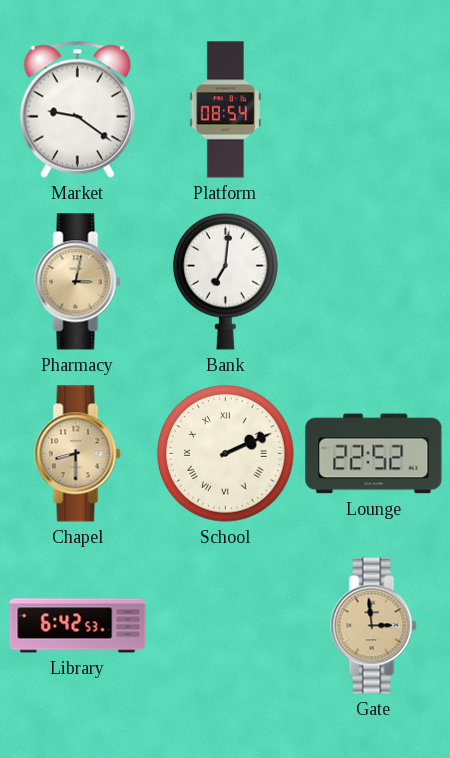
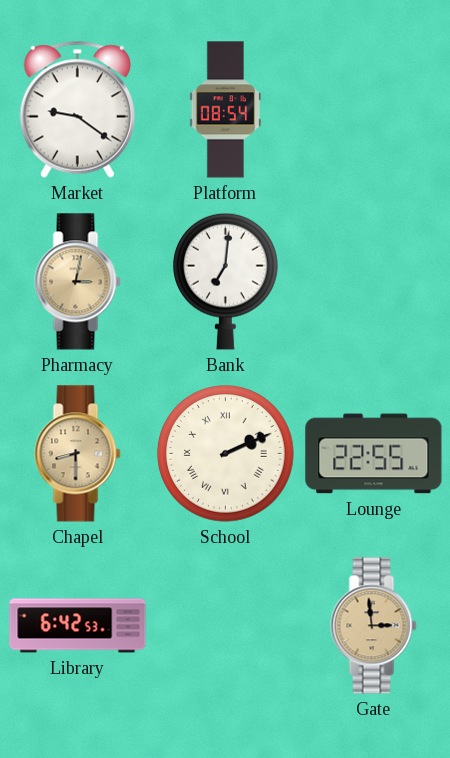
Lounge: 22:52 -> 22:55
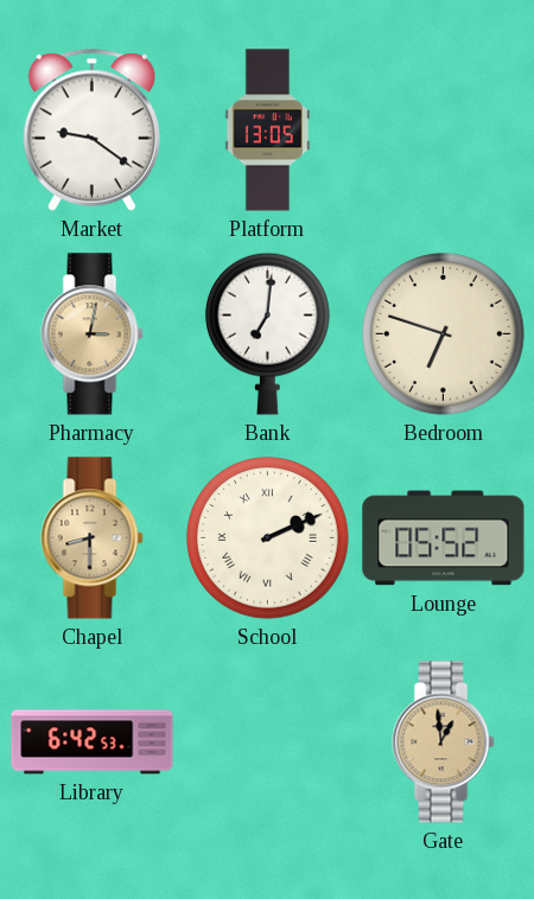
Platform: 08:54 -> 13:05
Bedroom: none -> 6:48
Lounge: 22:55 -> 05:52
Gate: 2:59 -> 12:59
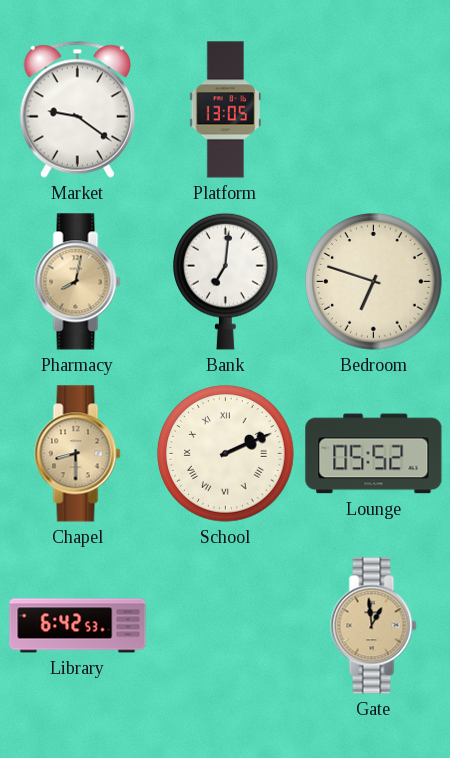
Pharmacy: 3:02 -> 8:02
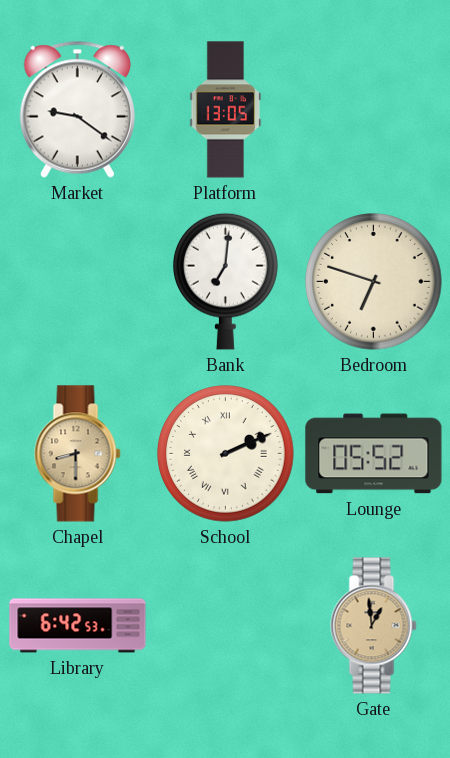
Pharmacy: 8:02 -> none
